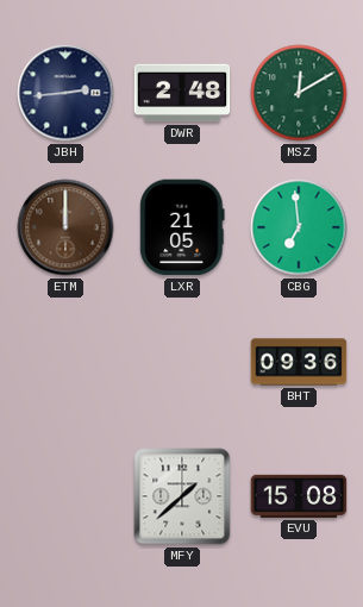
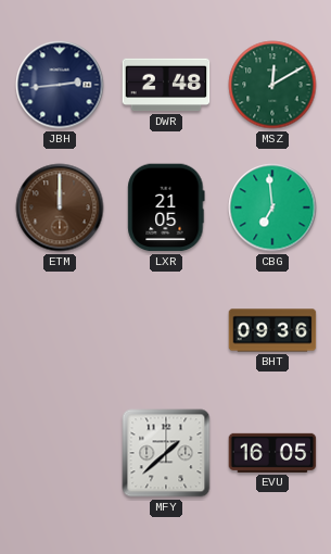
EVU: 15:08 -> 16:05
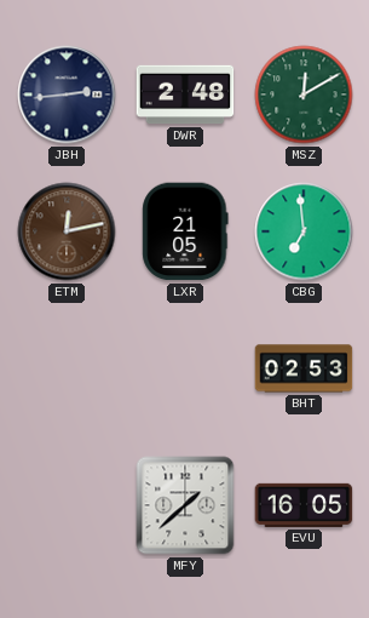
ETM: 12:00 -> 12:13
BHT: 09:36 -> 02:53
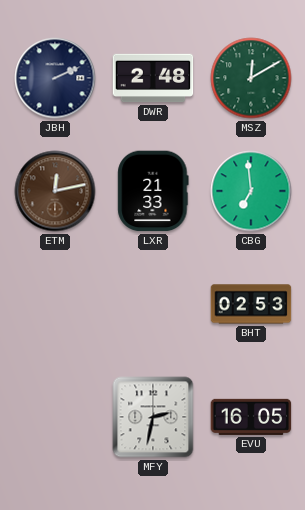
JBH: 2:44 -> 2:11
LXR: 21:05 -> 21:33
MFY: 1:38 -> 2:32
